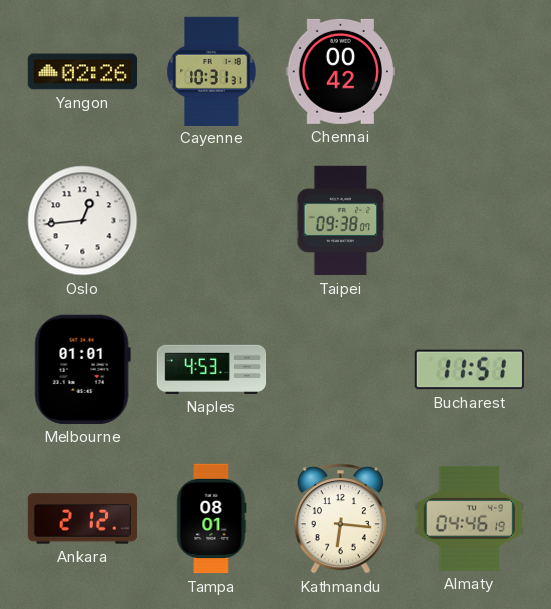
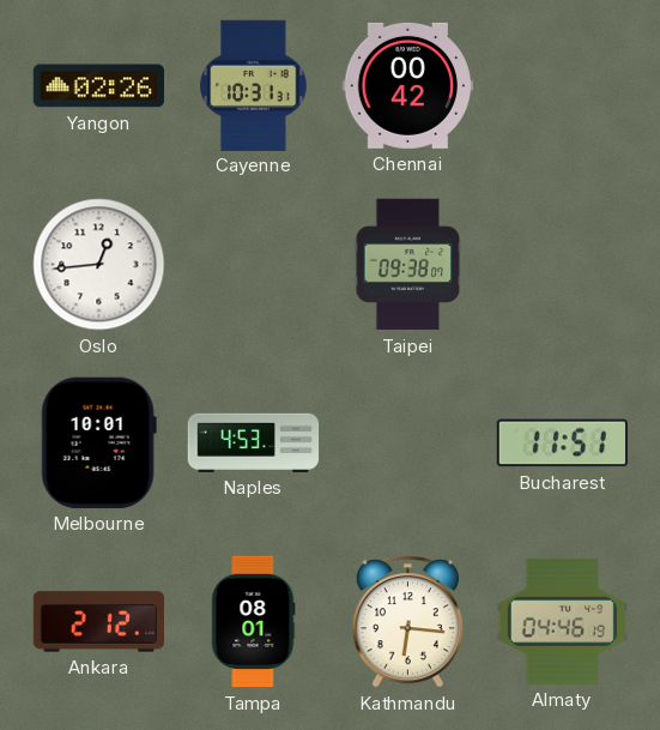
Melbourne: 01:01 -> 10:01
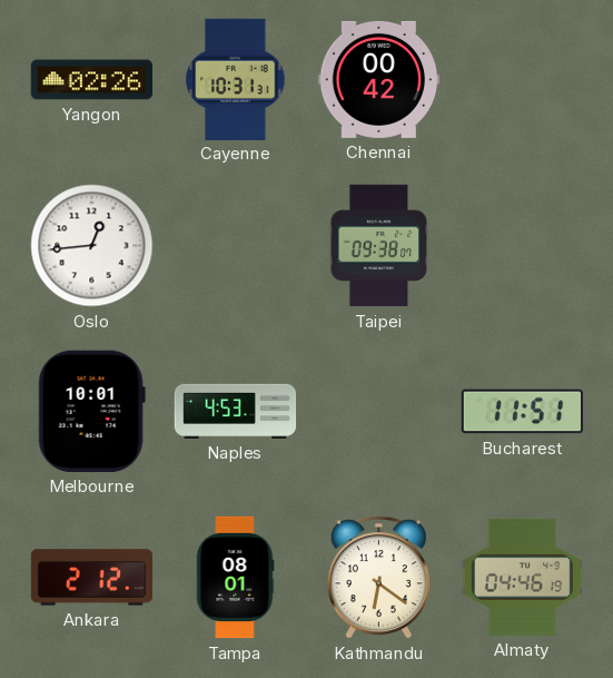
Kathmandu: 6:16 -> 6:21
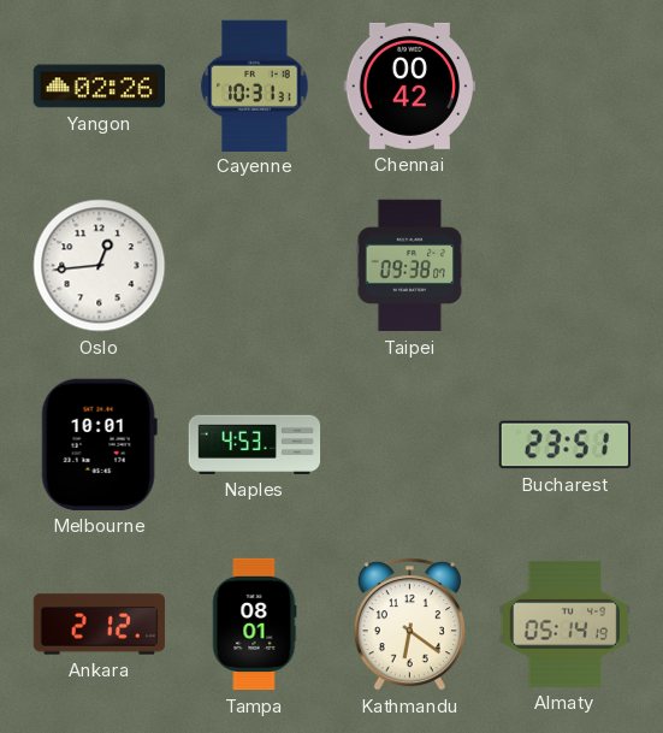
Bucharest: 11:51 -> 23:51
Almaty: 04:46 -> 05:14
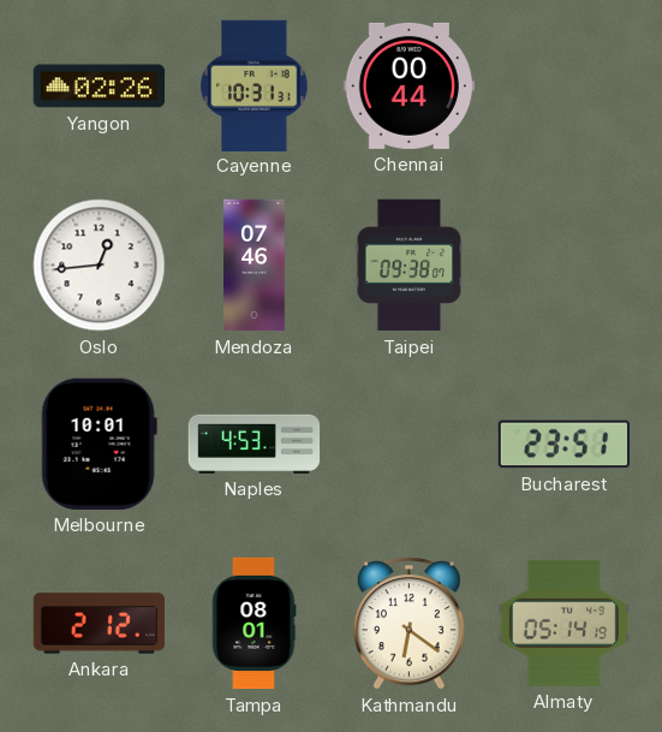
Chennai: 00:42 -> 00:44
Mendoza: none -> 07:46
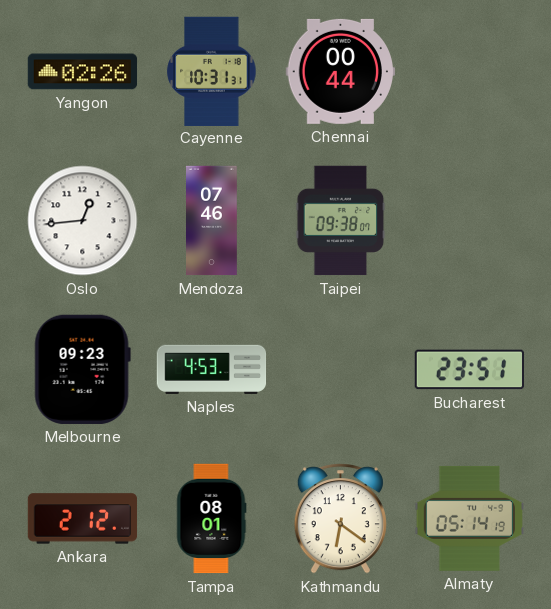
Melbourne: 10:01 -> 09:23
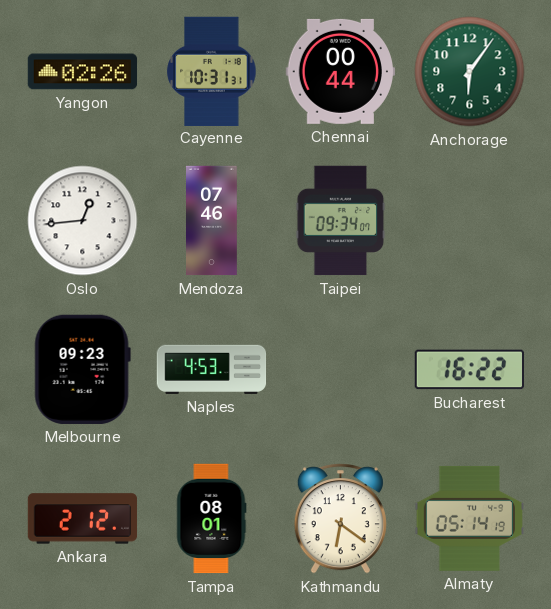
Anchorage: none -> 6:06
Taipei: 09:38 -> 09:34
Bucharest: 23:51 -> 16:22
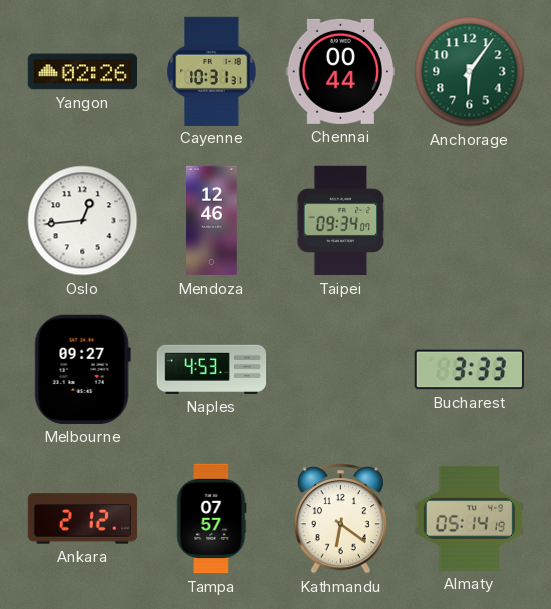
Mendoza: 07:46 -> 12:46
Melbourne: 09:23 -> 09:27
Bucharest: 16:22 -> 3:33
Tampa: 08:01 -> 07:57
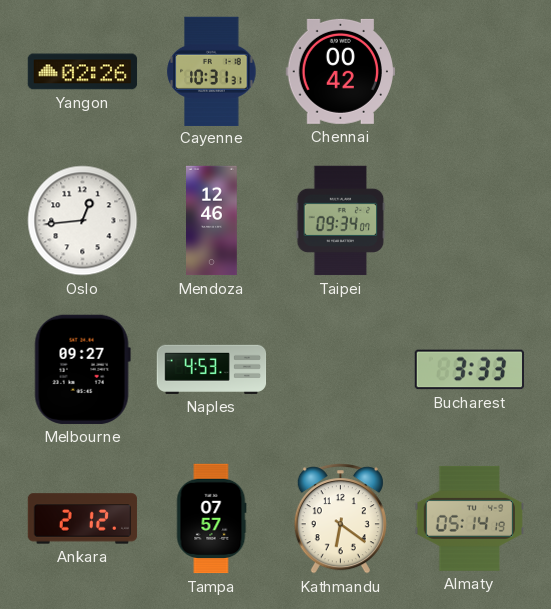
Chennai: 00:44 -> 00:42
Anchorage: 6:06 -> none
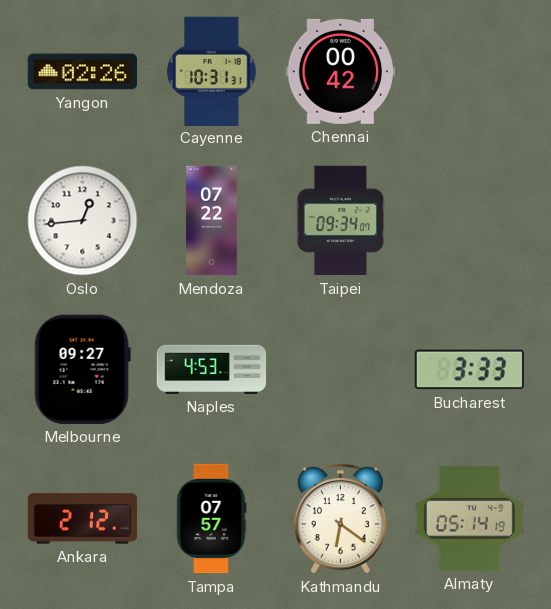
Mendoza: 12:46 -> 07:22
